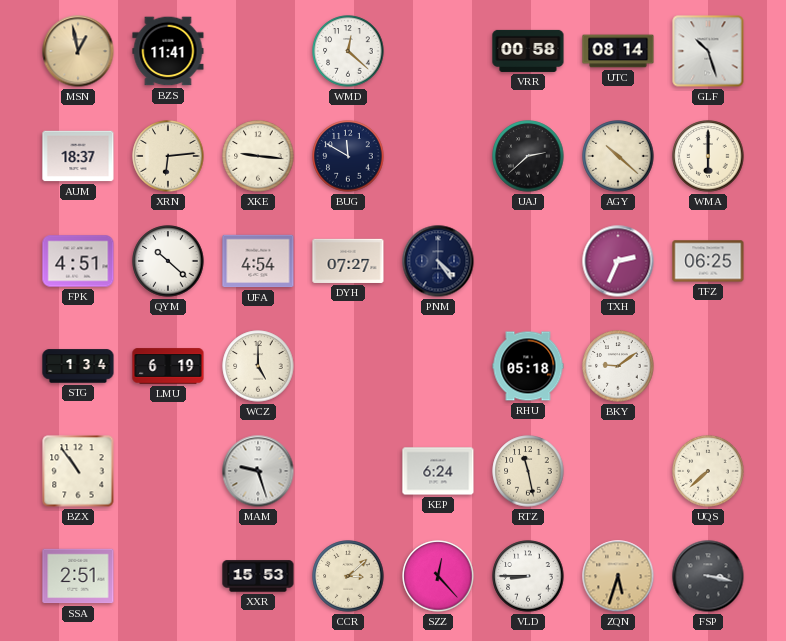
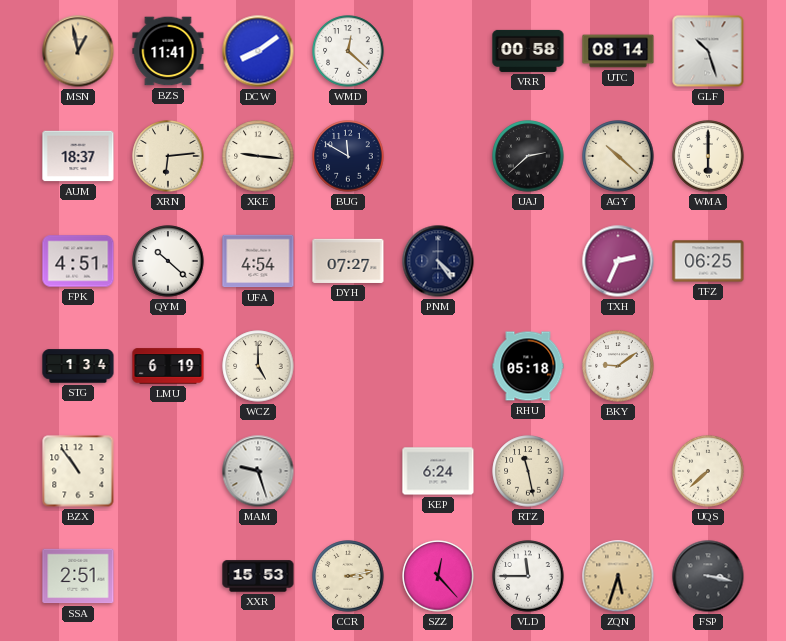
DCW: none -> 8:09
CCR: 3:08 -> 3:13
VLD: 8:45 -> 11:45
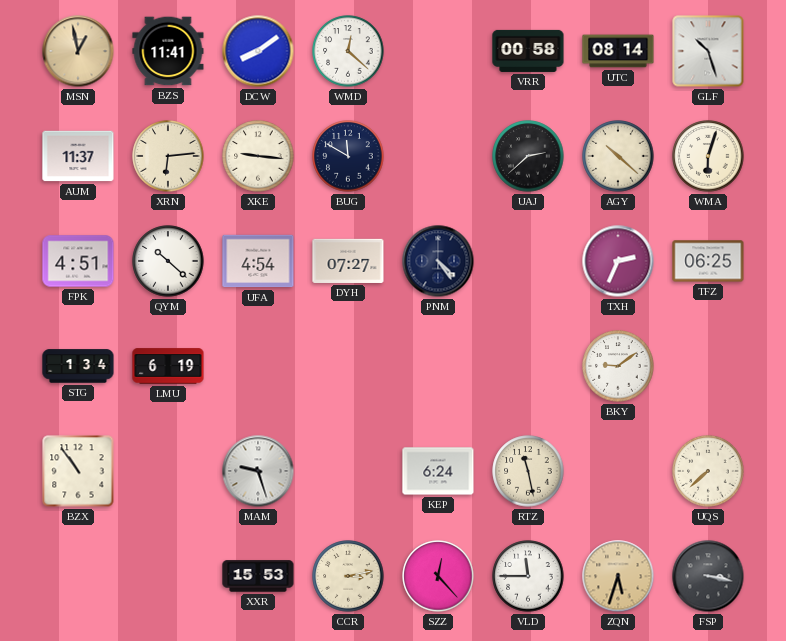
AUM: 18:37 -> 11:37
WMA: 6:00 -> 6:03
WCZ: 5:00 -> none
RHU: 05:18 -> none
SSA: 2:51 -> none
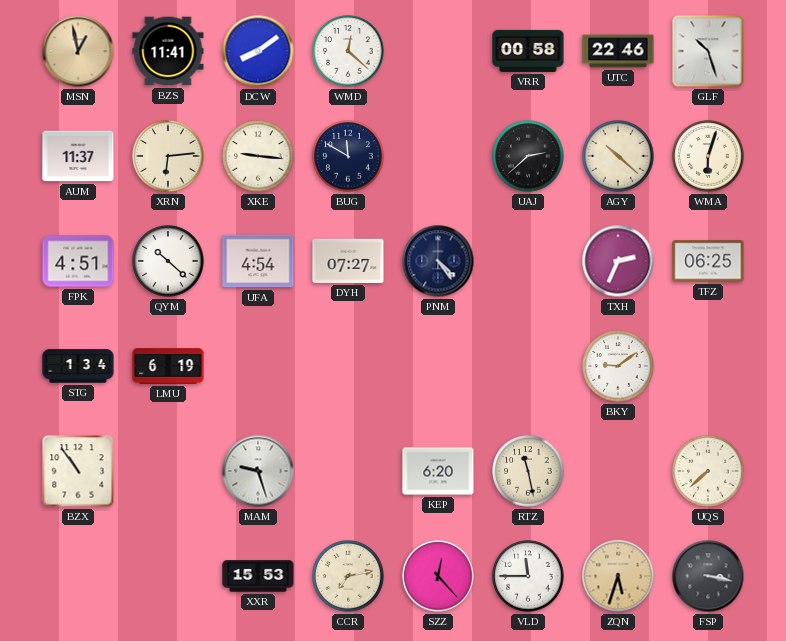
UTC: 08:14 -> 22:46
KEP: 6:24 -> 6:20
CCR: 3:13 -> 7:13
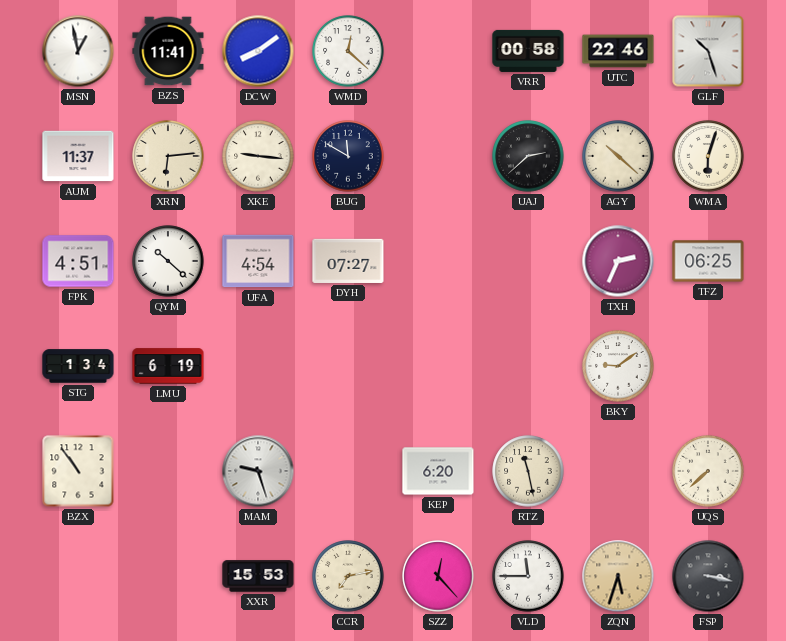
MSN dial: champagne -> white
PNM: 4:24 -> none
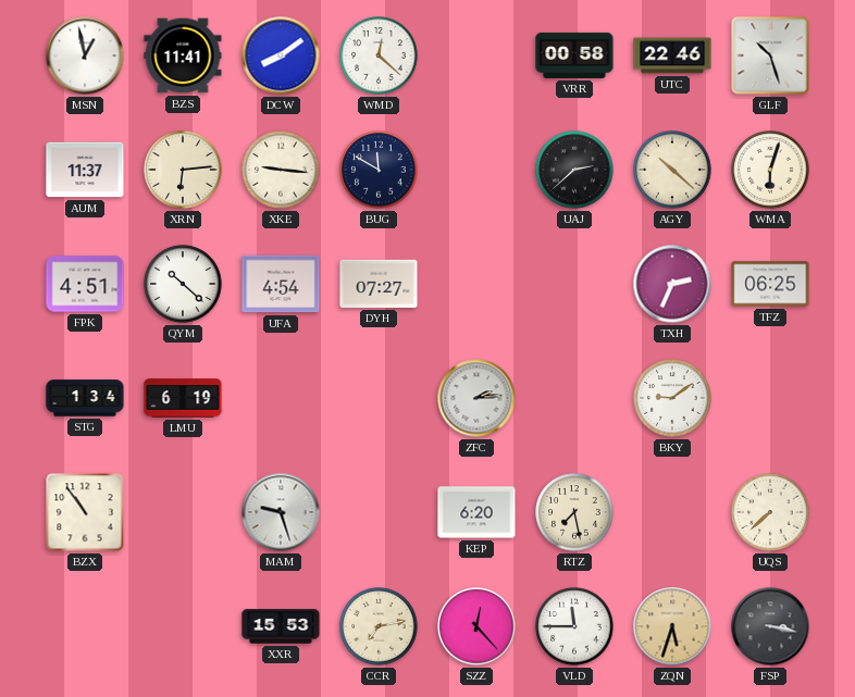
ZFC: none -> 2:14
RTZ: 11:28 -> 7:28
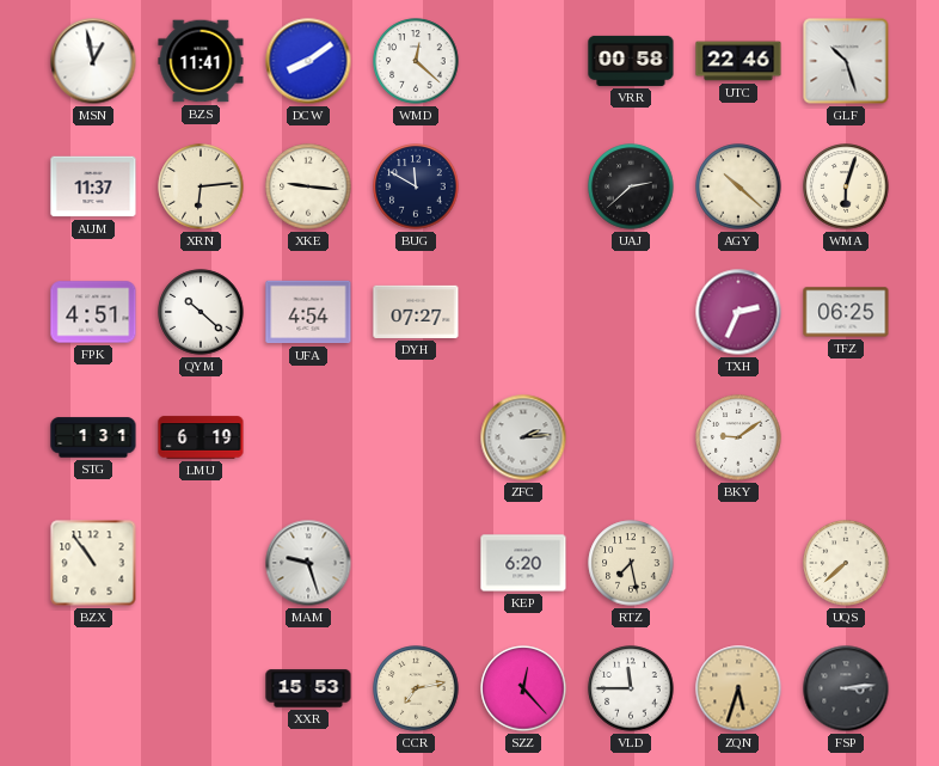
STG: 1:34 -> 1:31
FSP: 3:17 -> 3:14
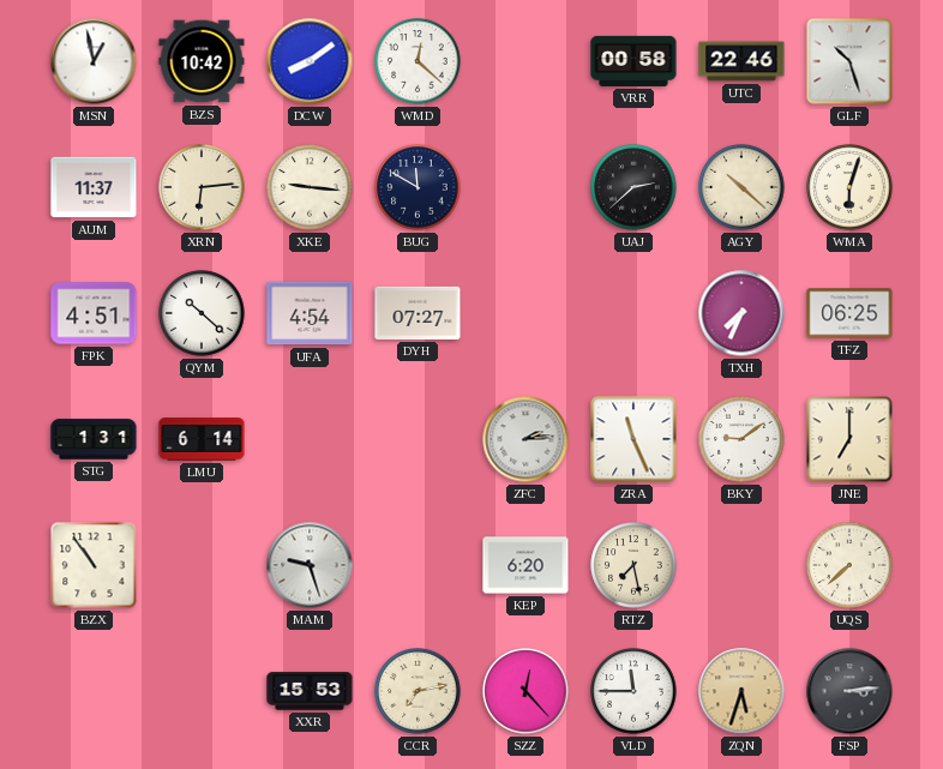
BZS: 11:41 -> 10:42
TXH: 2:34 -> 7:34
LMU: 6:19 -> 6:14
ZRA: none -> 11:26
JNE: none -> 7:00
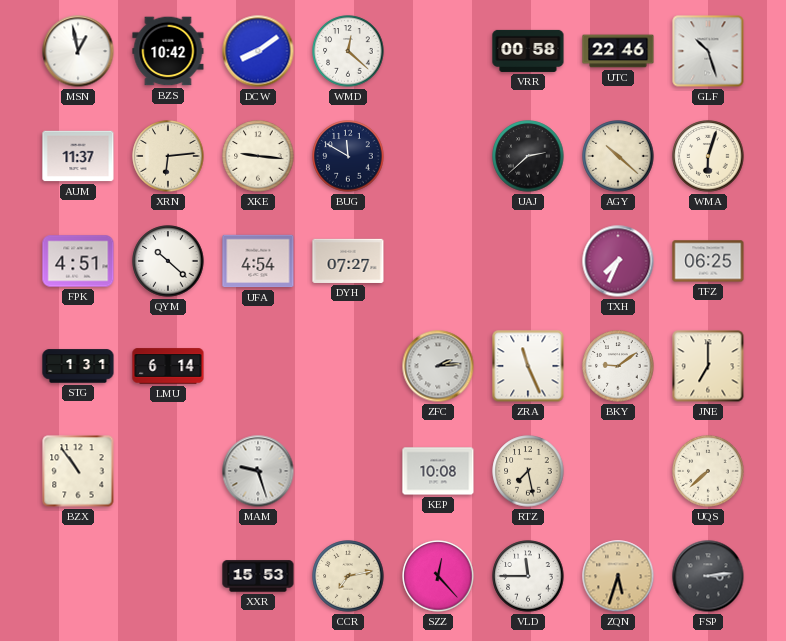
KEP: 6:20 -> 10:08
